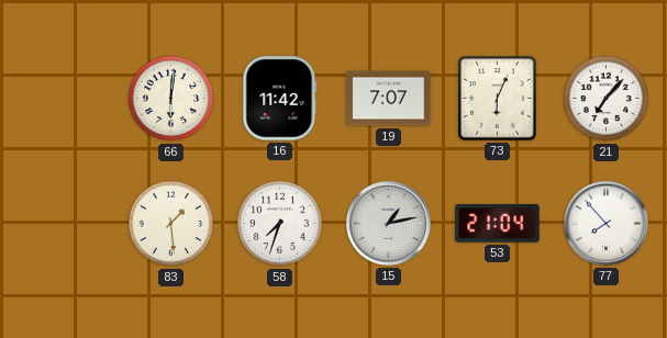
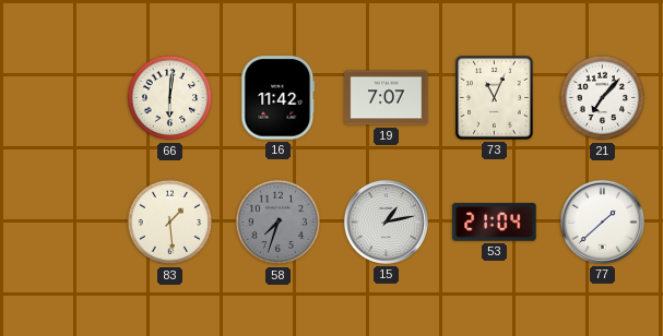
73: 6:04 -> 11:04
58 dial: white -> grey
77: 7:53 -> 1:38
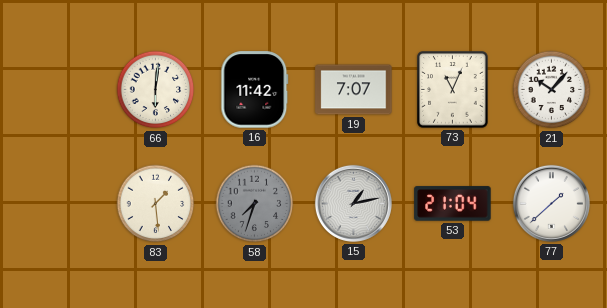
21: 7:07 -> 10:07
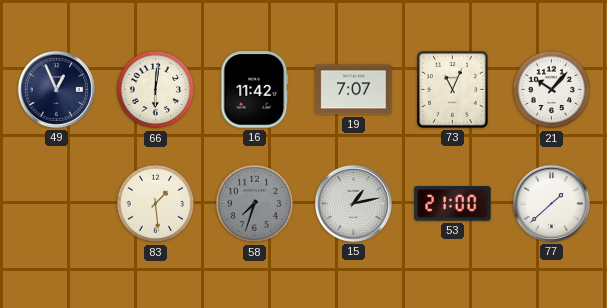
49: none -> 12:56
53: 21:04 -> 21:00
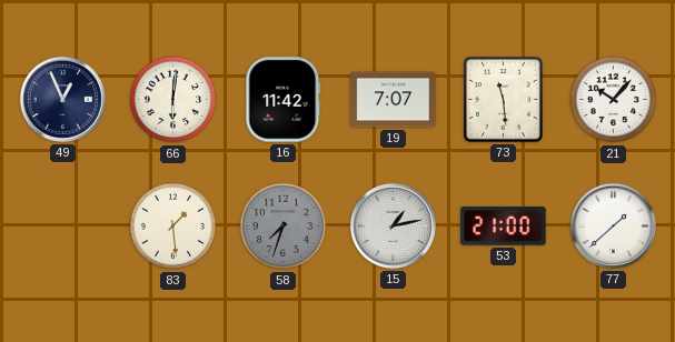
73: 11:04 -> 11:29
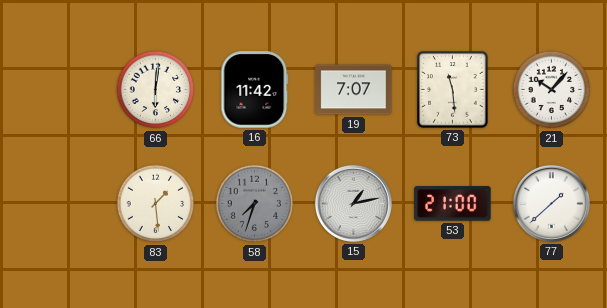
49: 12:56 -> none
